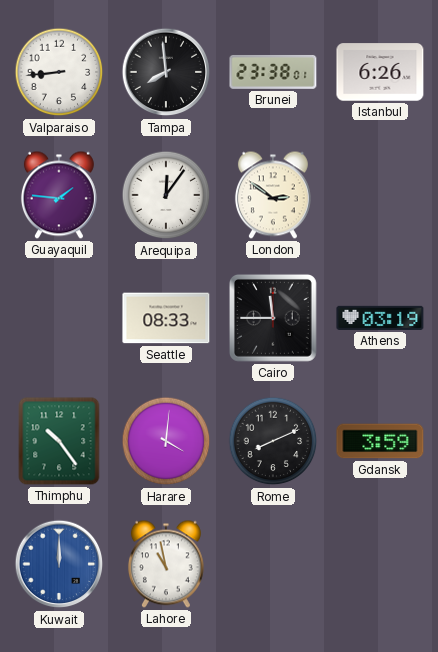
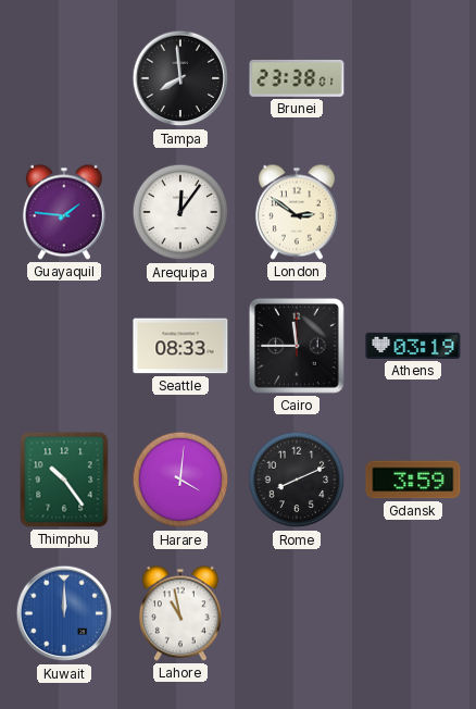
Valparaiso: 8:44 -> none
Istanbul: 6:26 -> none
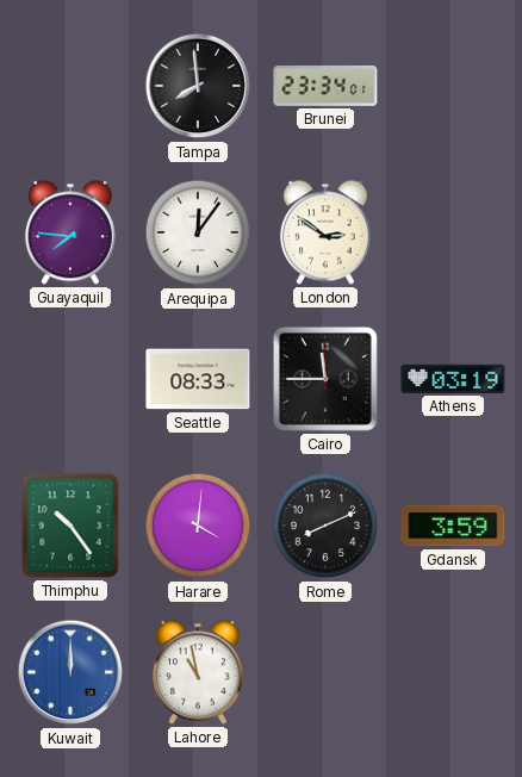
Brunei: 23:38 -> 23:34
Guayaquil: 1:46 -> 7:46
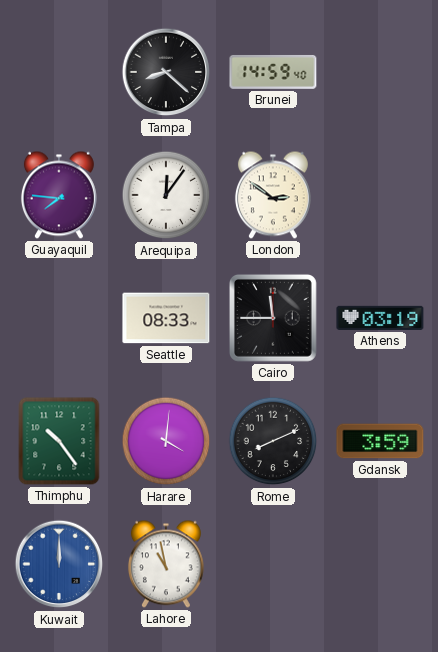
Tampa: 7:59 -> 8:22
Brunei: 23:34 -> 14:59
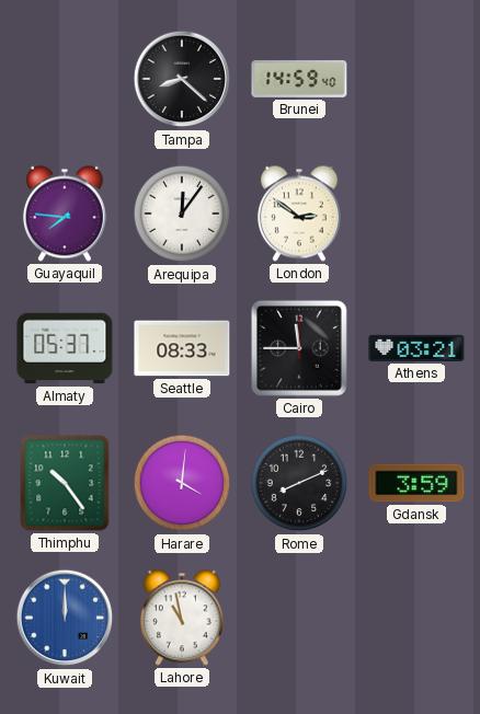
Almaty: none -> 05:37
Athens: 03:19 -> 03:21
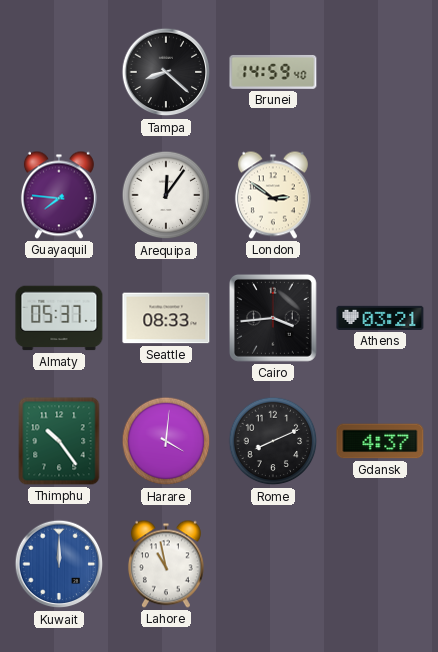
Cairo: 11:45 -> 3:44
Gdansk: 3:59 -> 4:37
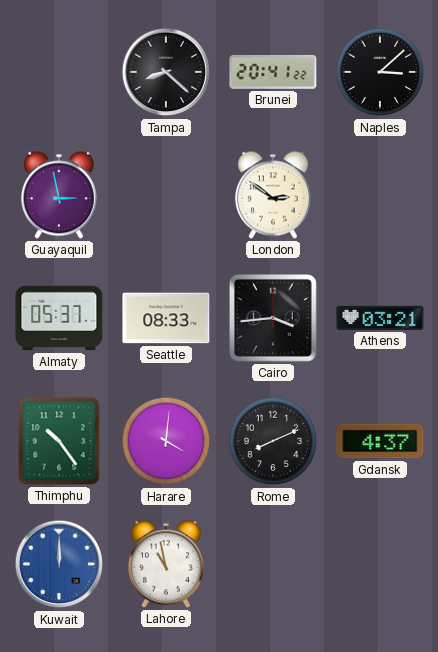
Brunei: 14:59 -> 20:41
Naples: none -> 3:08
Guayaquil: 7:46 -> 2:58
Arequipa: 12:06 -> none
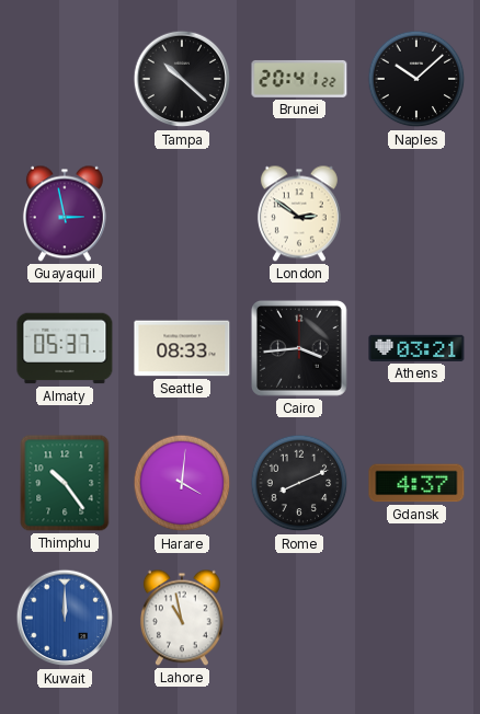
Tampa: 8:22 -> 10:22
Naples: 3:08 -> 10:08
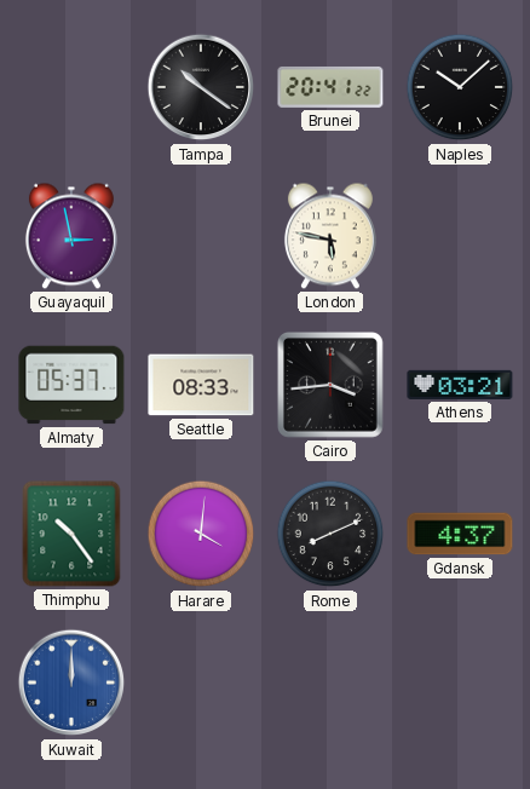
Tampa: 10:22 -> 10:21
London: 2:51 -> 5:47
Lahore: 10:58 -> none
